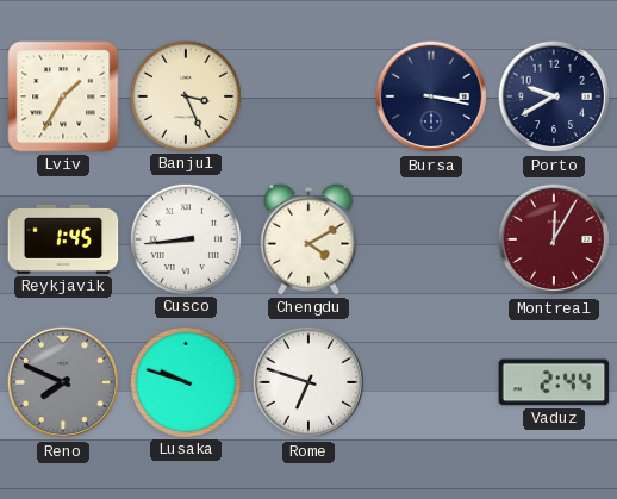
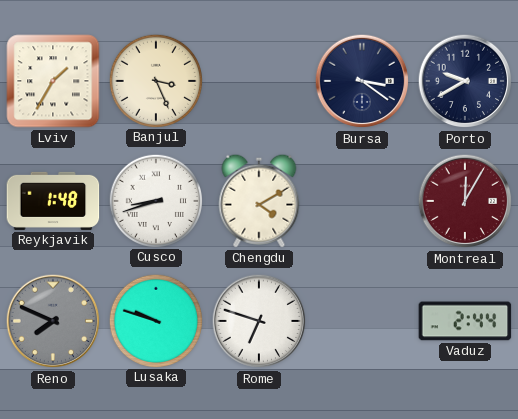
Bursa: 3:17 -> 3:21
Reykjavik: 1:45 -> 1:48
Cusco: 8:44 -> 8:42
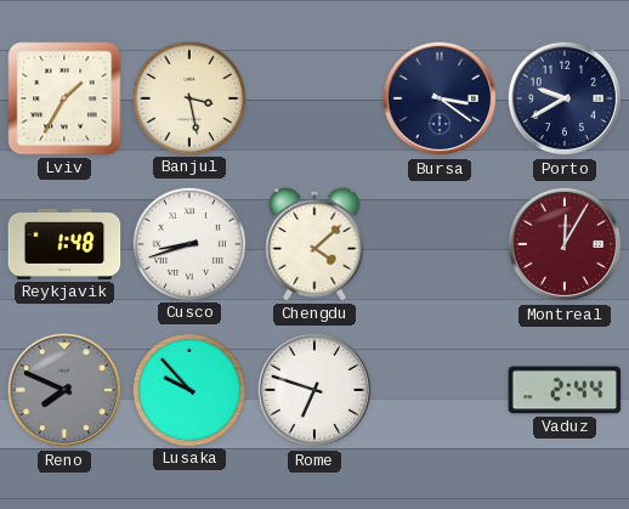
Banjul: 3:26 -> 3:28
Chengdu: 4:10 -> 4:08
Lusaka: 9:48 -> 9:53
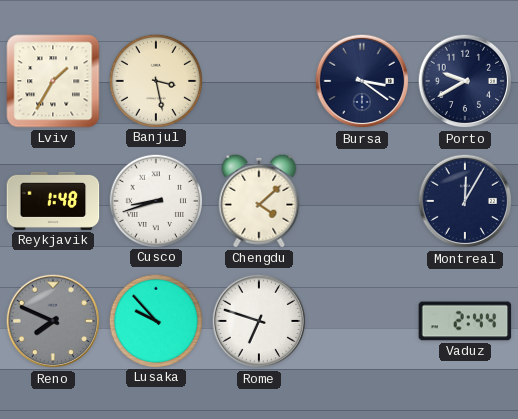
Montreal dial: burgundy -> navy
